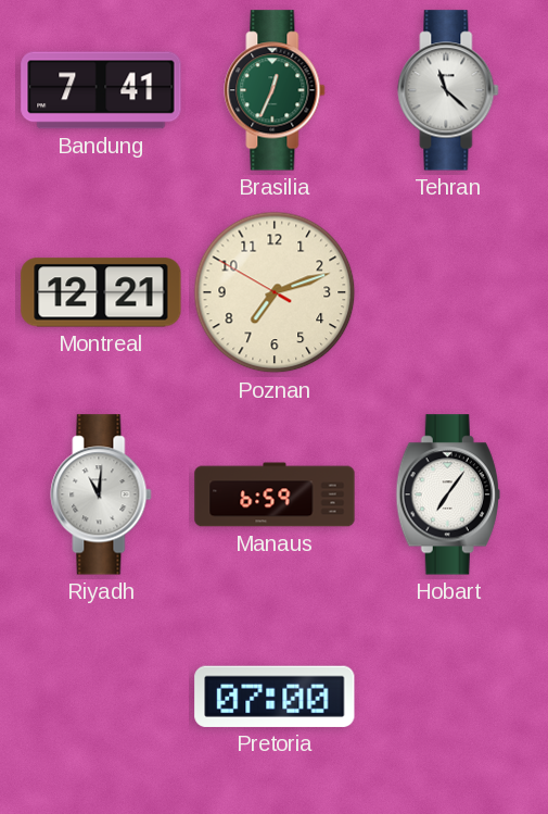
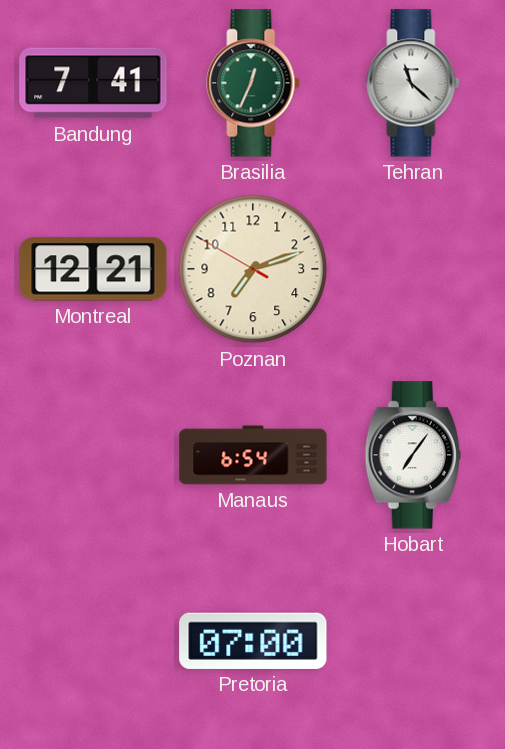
Riyadh: 11:01 -> none
Manaus: 6:59 -> 6:54
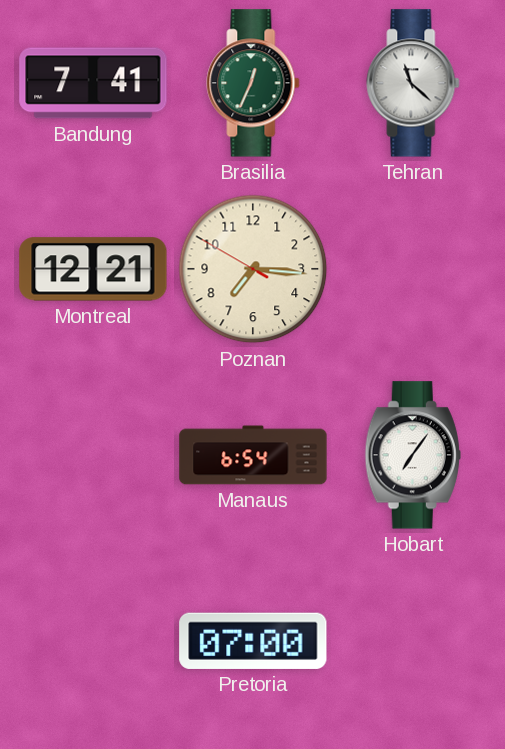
Poznan: 7:11 -> 7:15
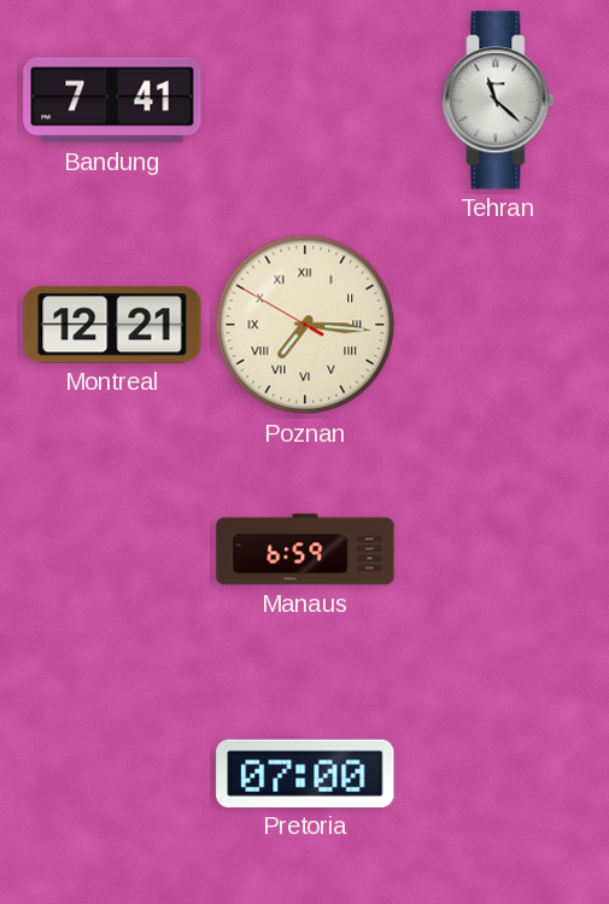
Brasilia: 12:34 -> none
Poznan numerals: Arabic -> Roman
Manaus: 6:54 -> 6:59
Hobart: 7:06 -> none
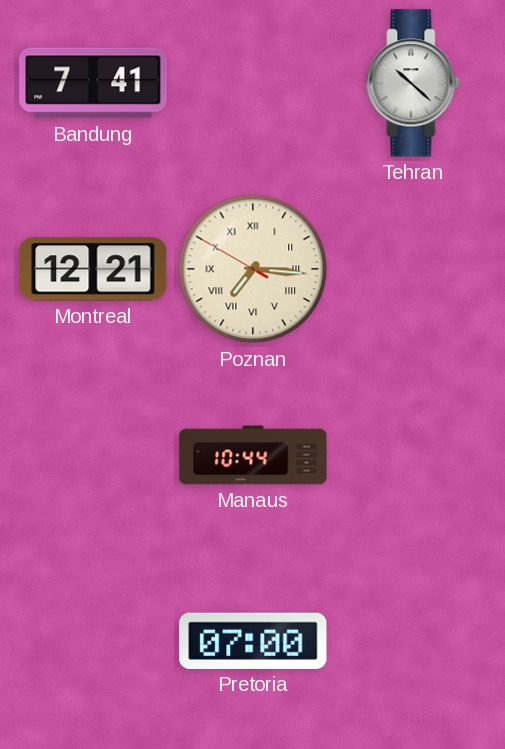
Tehran: 11:22 -> 10:22
Manaus: 6:59 -> 10:44
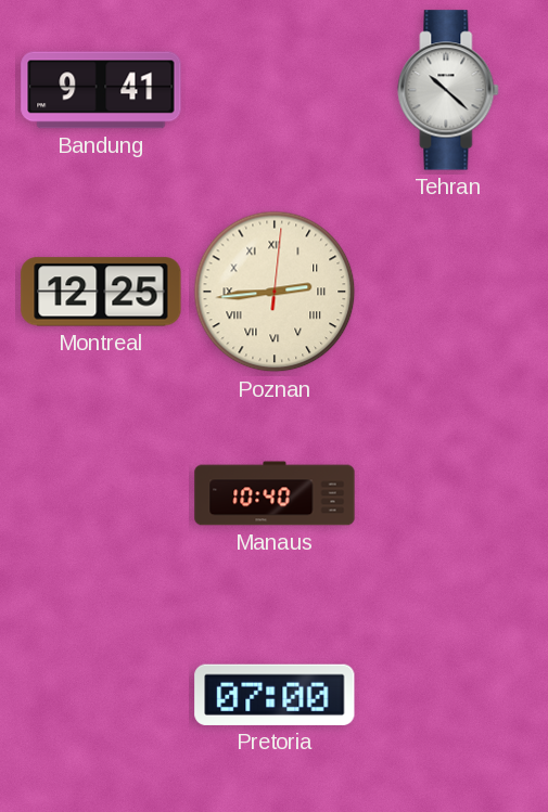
Bandung: 7:41 -> 9:41
Montreal: 12:21 -> 12:25
Poznan: 7:15 -> 2:44
Manaus: 10:44 -> 10:40
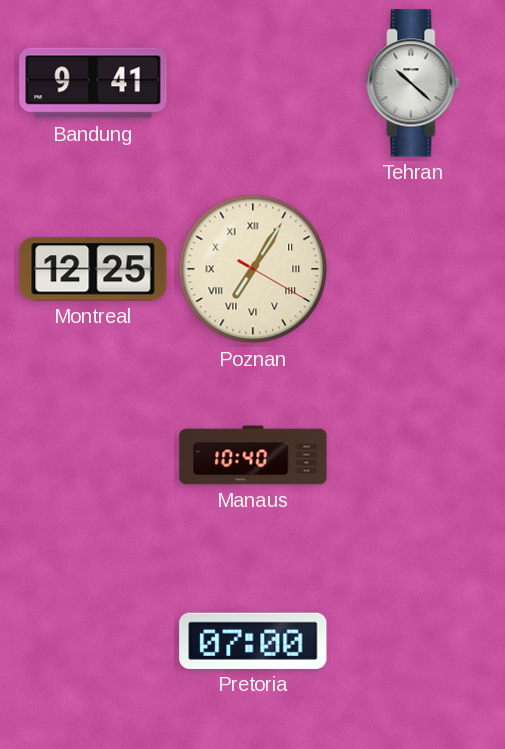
Poznan: 2:44 -> 7:05
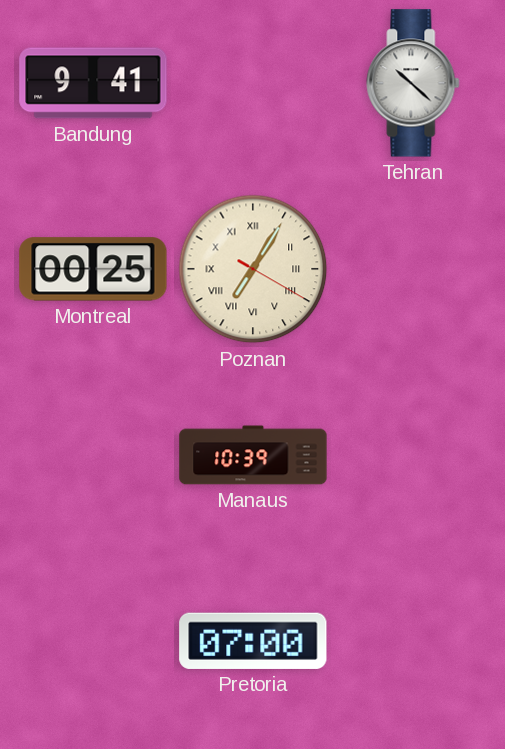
Montreal: 12:25 -> 00:25
Manaus: 10:40 -> 10:39
